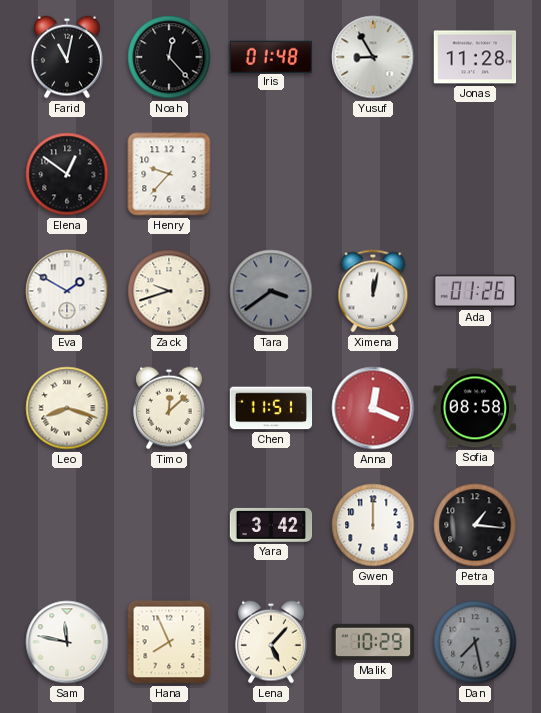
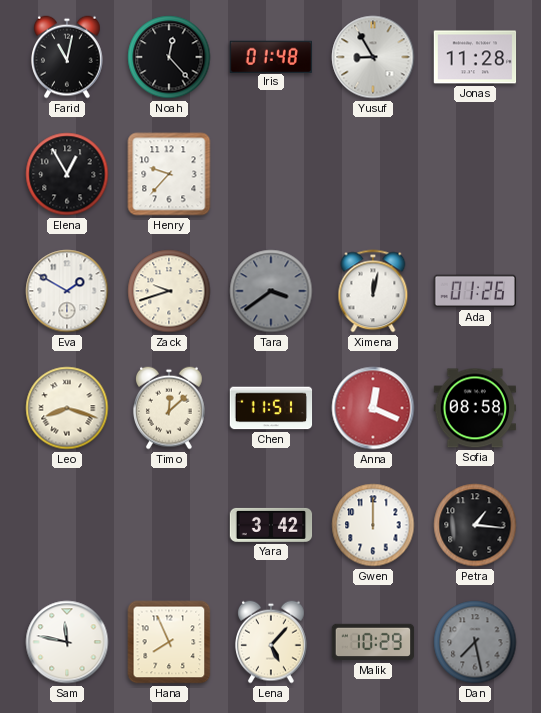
Elena: 12:51 -> 12:55
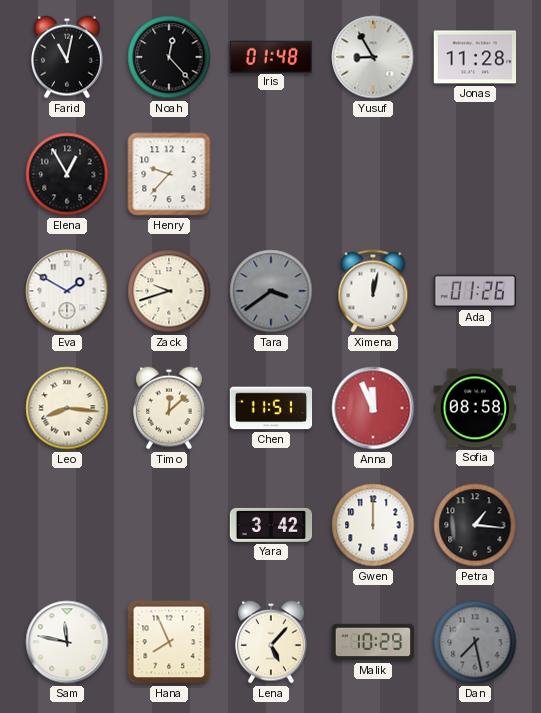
Leo: 8:18 -> 8:16
Anna: 12:19 -> 11:56
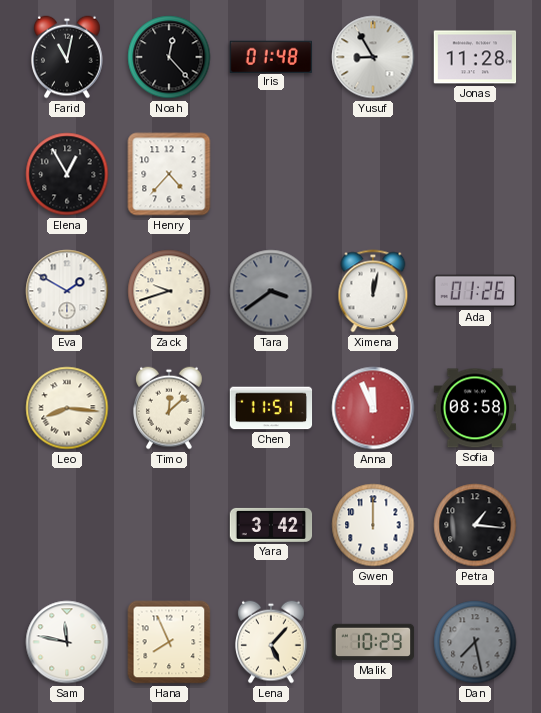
Henry: 9:37 -> 4:37
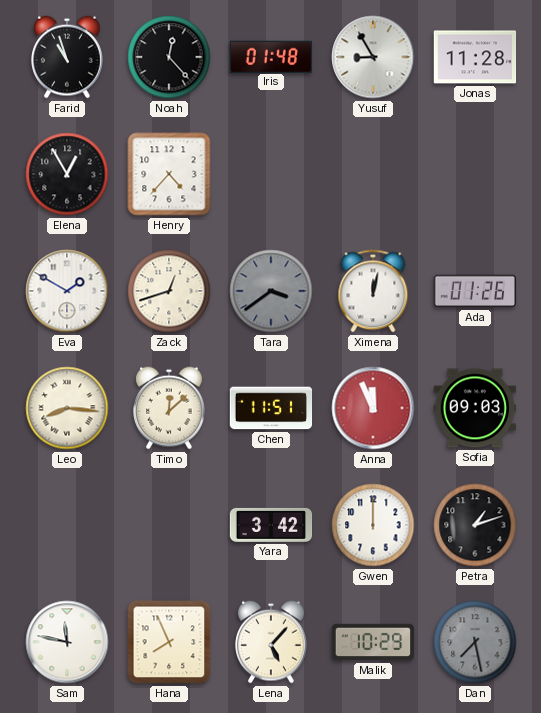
Farid: 11:02 -> 10:57
Zack: 9:42 -> 12:42
Sofia: 08:58 -> 09:03
Petra: 1:16 -> 1:12
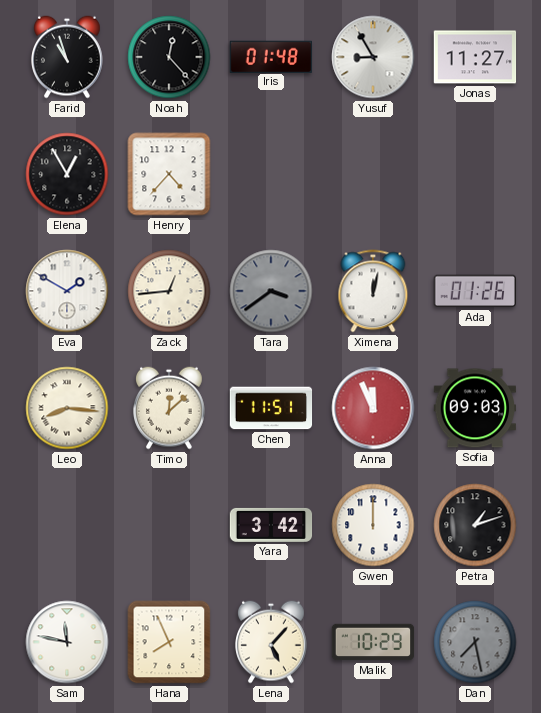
Jonas: 11:28 -> 11:27
Zack: 12:42 -> 12:44
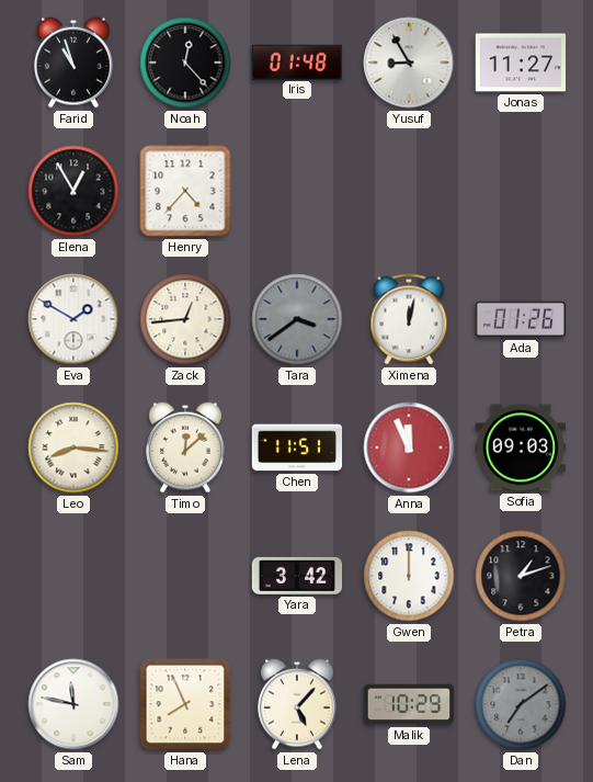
Dan: 7:28 -> 7:09
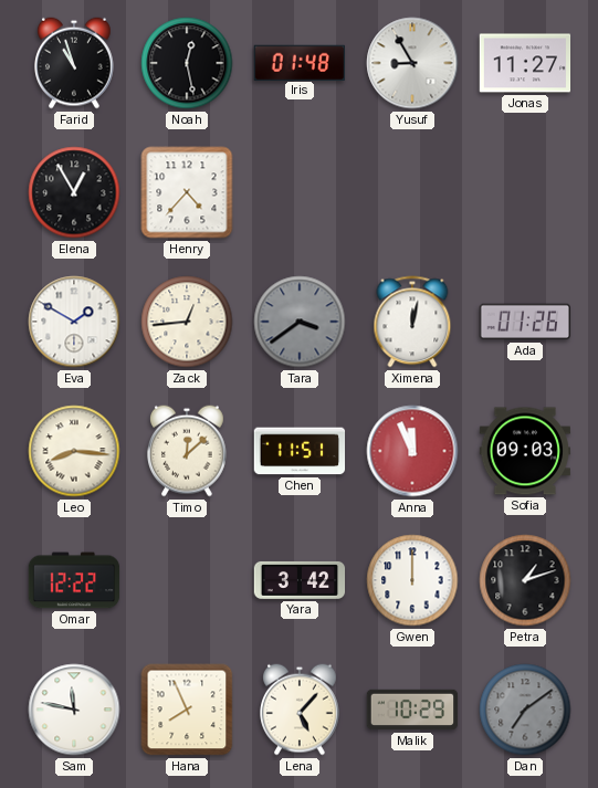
Noah: 12:23 -> 12:28
Omar: none -> 12:22
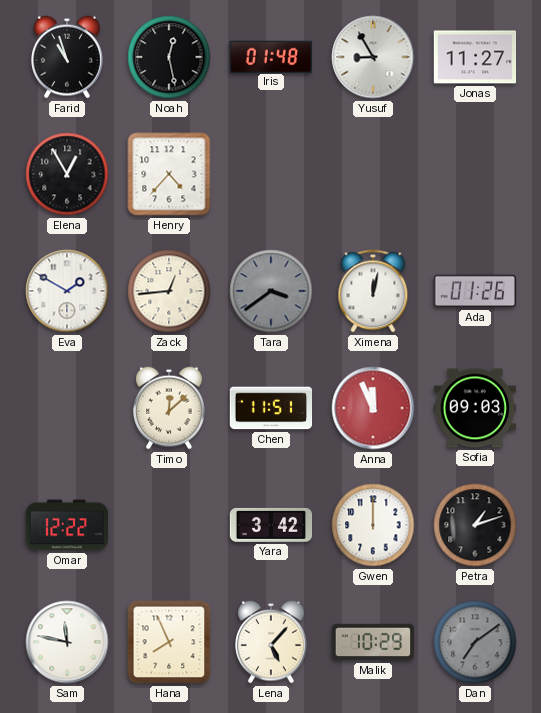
Leo: 8:16 -> none
